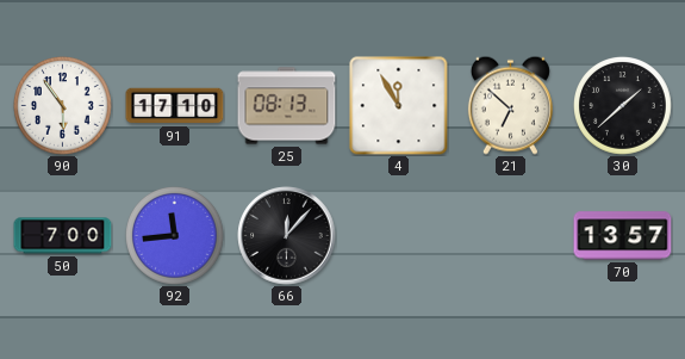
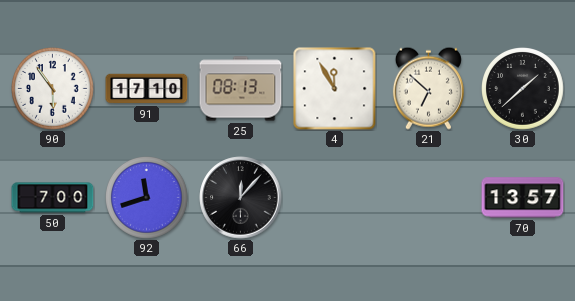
92: 11:44 -> 11:42
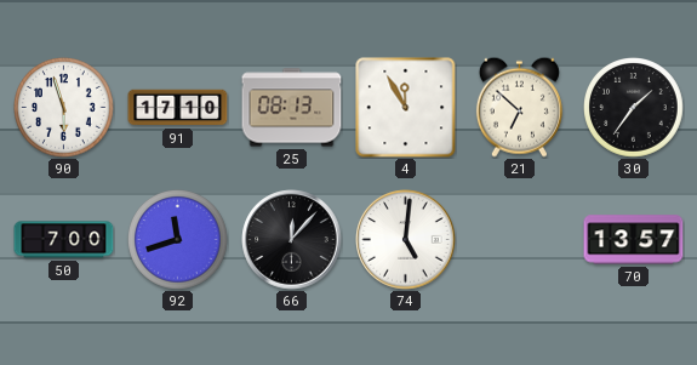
90: 5:54 -> 5:57
30: 1:38 -> 1:36
74: none -> 5:01
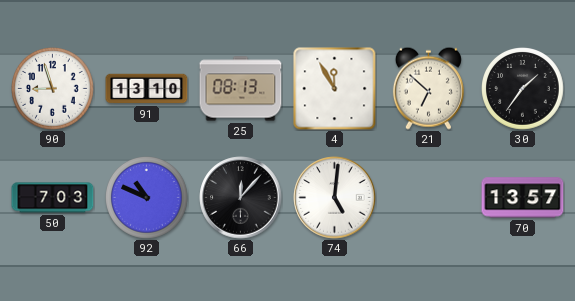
90: 5:57 -> 8:57
91: 17:10 -> 13:10
50: 7:00 -> 7:03
92: 11:42 -> 10:49
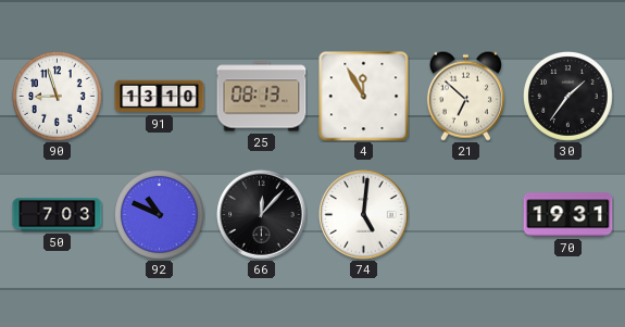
70: 13:57 -> 19:31
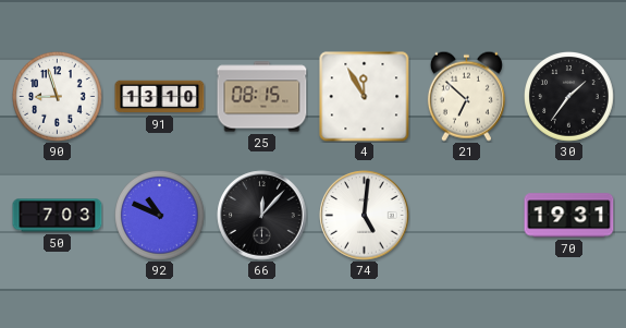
25: 08:13 -> 08:15
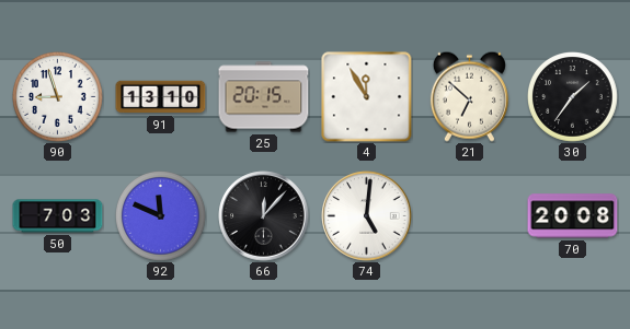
25: 08:15 -> 20:15
92: 10:49 -> 11:49
70: 19:31 -> 20:08
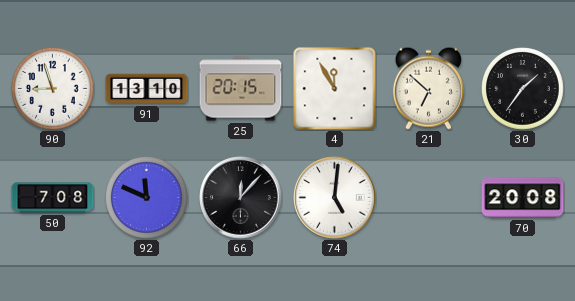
50: 7:03 -> 7:08
